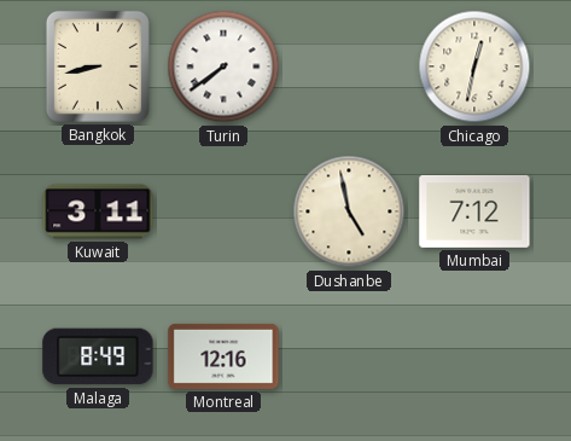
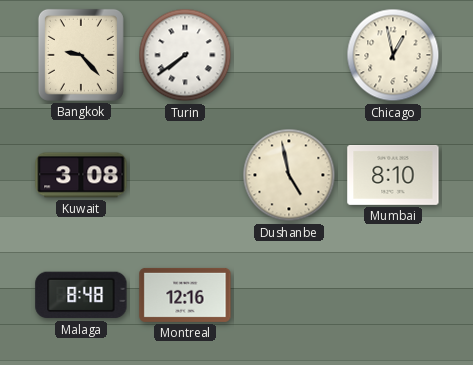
Bangkok: 8:43 -> 9:23
Chicago: 12:32 -> 12:58
Kuwait: 3:11 -> 3:08
Mumbai: 7:12 -> 8:10
Malaga: 8:49 -> 8:48
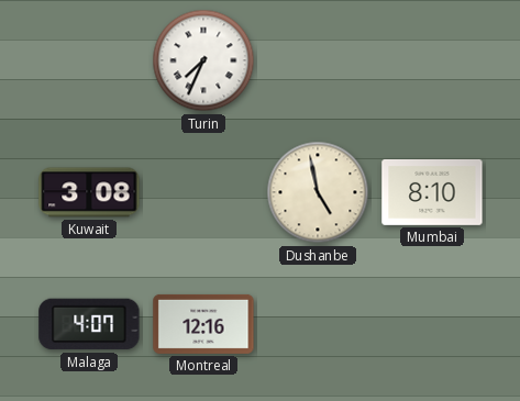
Bangkok: 9:23 -> none
Turin: 7:39 -> 7:34
Chicago: 12:58 -> none
Malaga: 8:48 -> 4:07
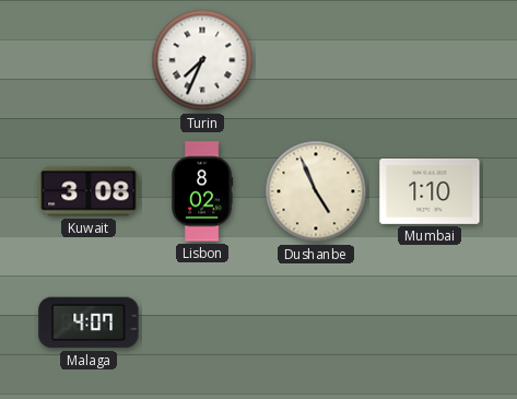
Lisbon: none -> 8:02
Dushanbe: 4:58 -> 4:56
Mumbai: 8:10 -> 1:10
Montreal: 12:16 -> none
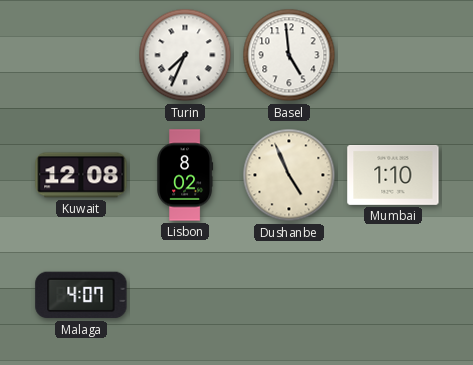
Basel: none -> 4:59
Kuwait: 3:08 -> 12:08
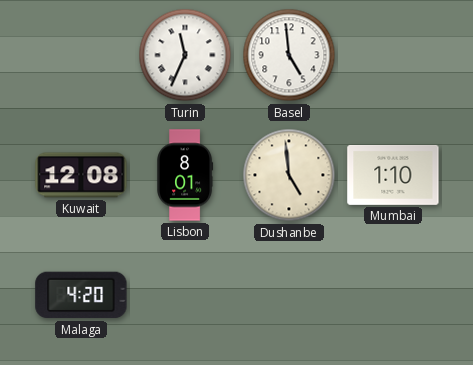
Turin: 7:34 -> 11:34
Lisbon: 8:02 -> 8:01
Dushanbe: 4:56 -> 4:59
Malaga: 4:07 -> 4:20
